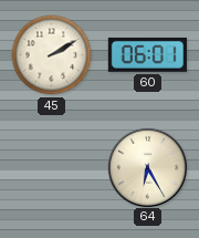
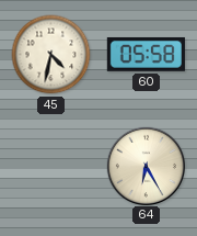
45: 2:10 -> 4:32
60: 06:01 -> 05:58
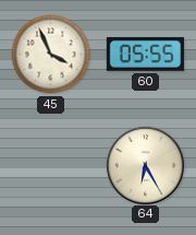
45: 4:32 -> 3:56
60: 05:58 -> 05:55
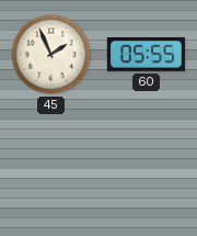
45: 3:56 -> 1:56
64: 6:25 -> none
